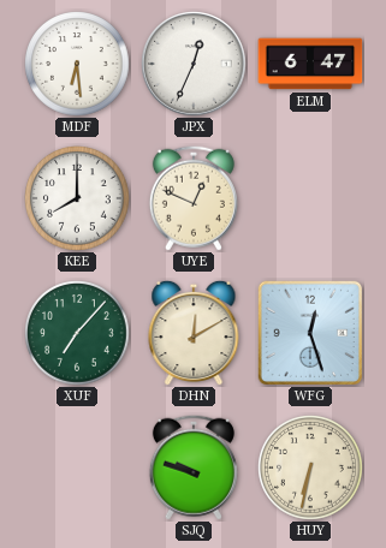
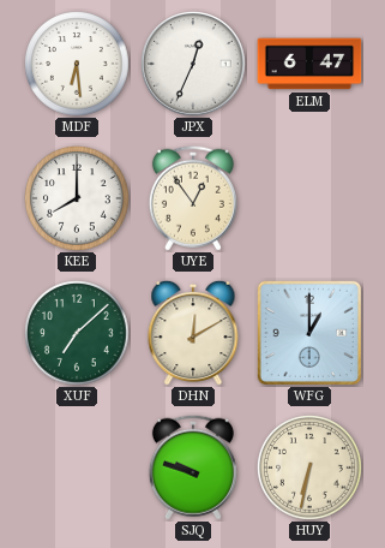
UYE: 12:49 -> 12:54
XUF: 7:07 -> 7:08
WFG: 12:27 -> 1:00
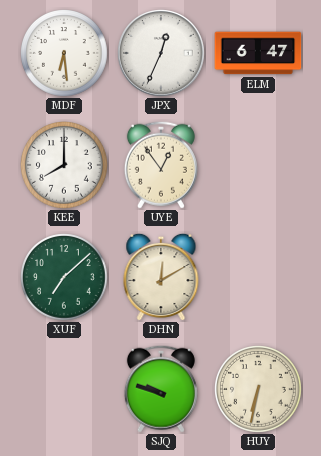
WFG: 1:00 -> none
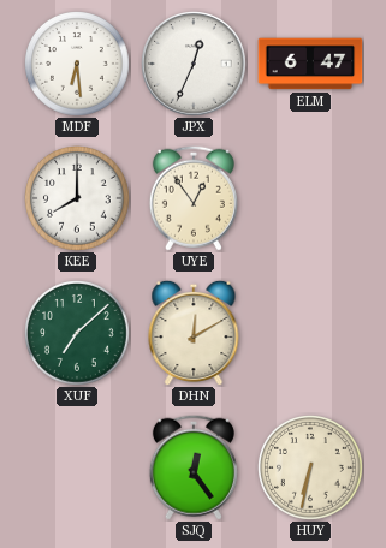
SJQ: 9:48 -> 12:24
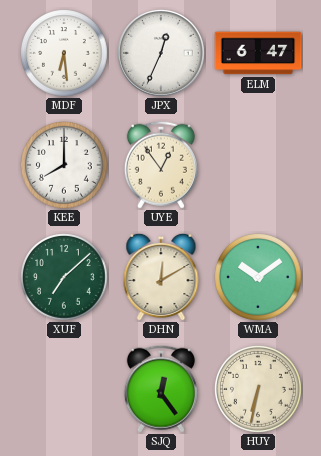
WMA: none -> 10:09
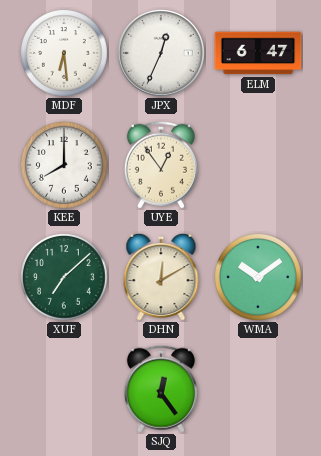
HUY: 6:32 -> none
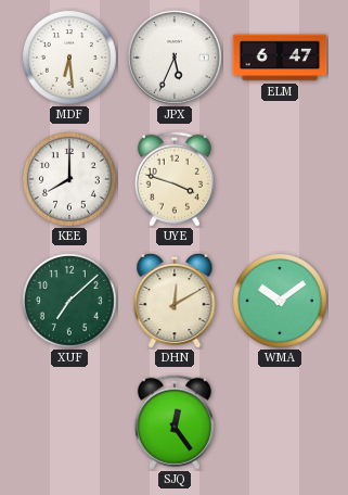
JPX: 12:34 -> 5:34
UYE: 12:54 -> 3:48
